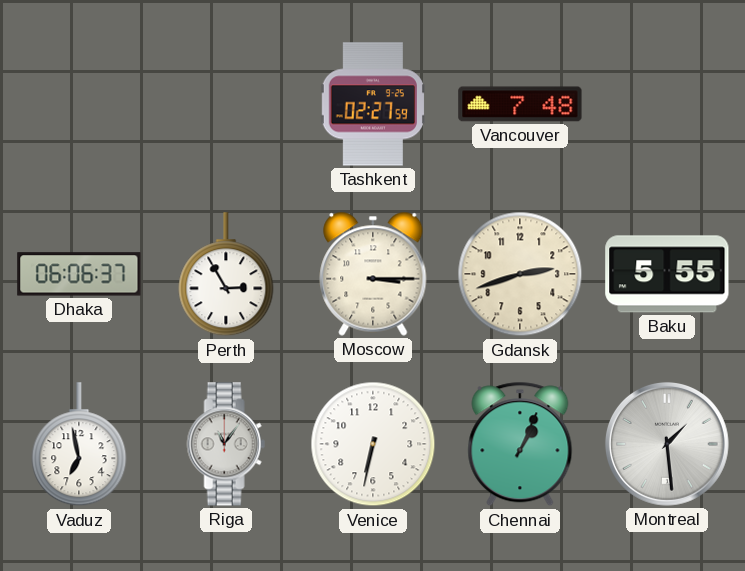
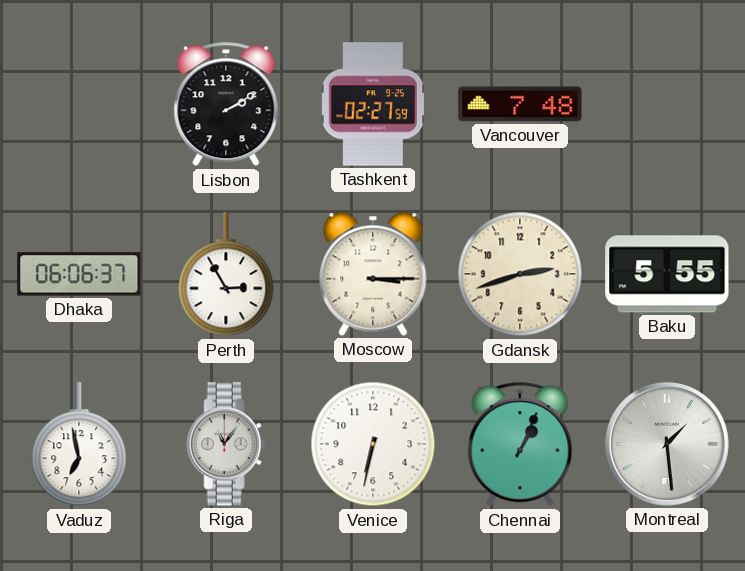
Lisbon: none -> 2:10
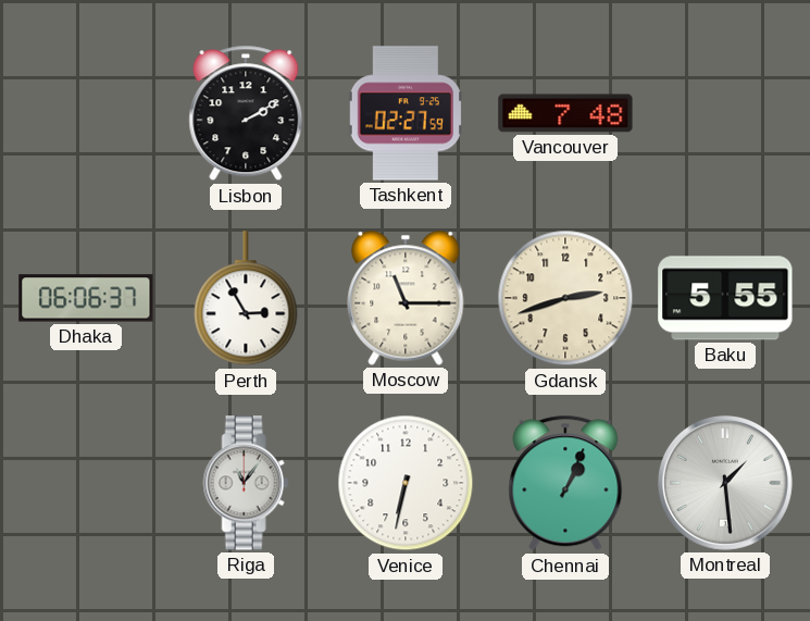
Moscow: 3:15 -> 11:15
Vaduz: 6:58 -> none
